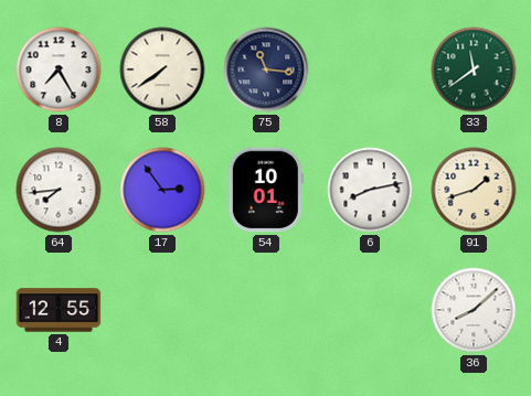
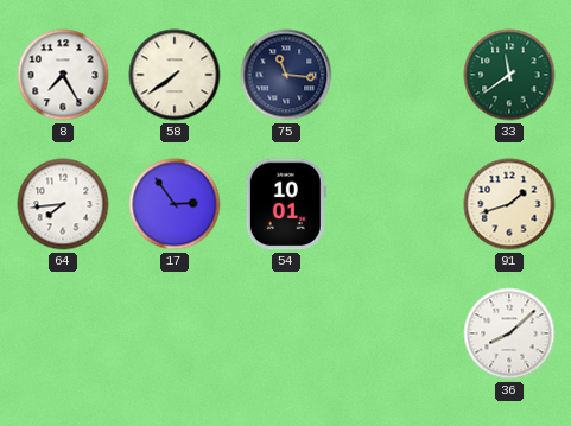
6: 8:13 -> none
4: 12:55 -> none
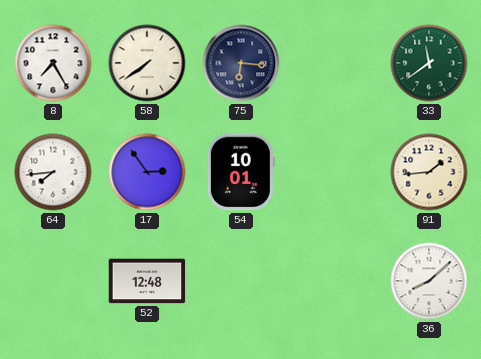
75: 11:16 -> 6:16
91: 1:42 -> 1:44
52: none -> 12:48
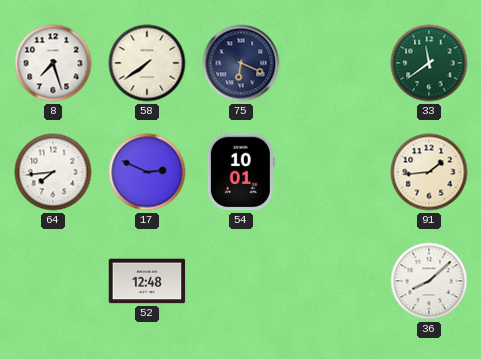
8: 7:25 -> 7:27
75: 6:16 -> 6:19
17: 2:54 -> 2:49
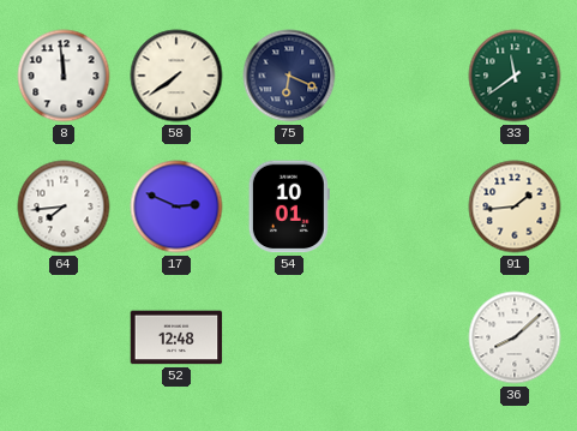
8: 7:27 -> 11:59
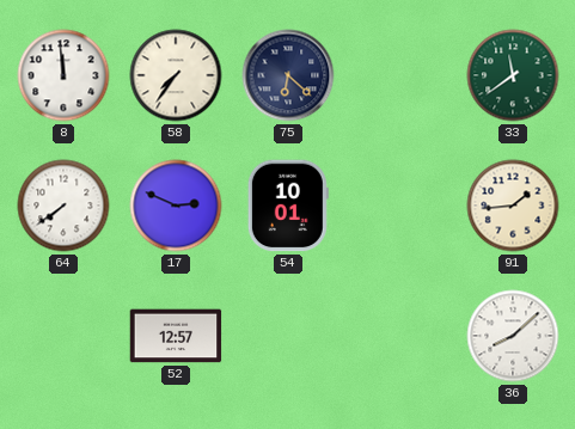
58: 7:39 -> 7:36
75: 6:19 -> 6:22
64: 7:44 -> 7:39
52: 12:48 -> 12:57
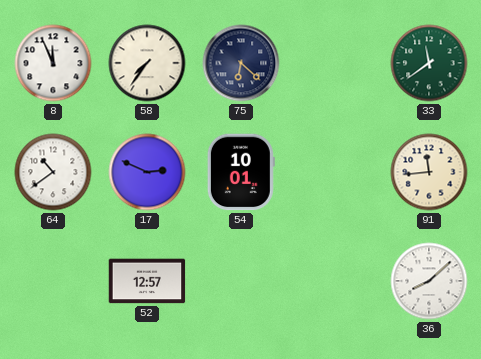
8: 11:59 -> 11:56
64: 7:39 -> 10:39
91: 1:44 -> 11:44
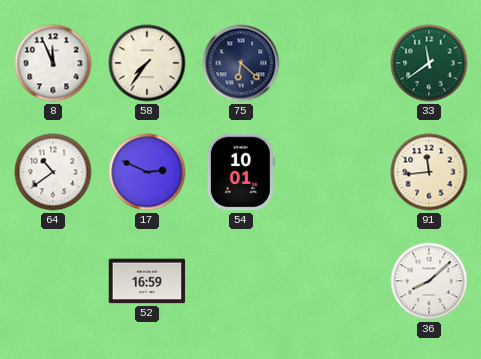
52: 12:57 -> 16:59
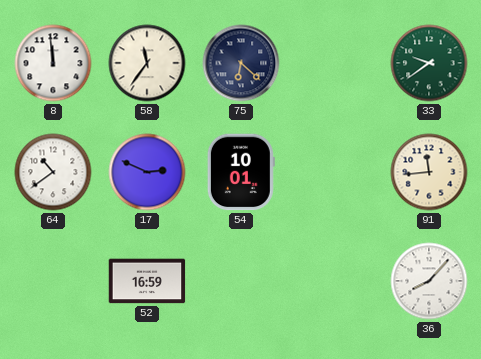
8: 11:56 -> 11:59
58: 7:36 -> 11:36
33: 11:39 -> 9:39
36: 8:08 -> 8:07
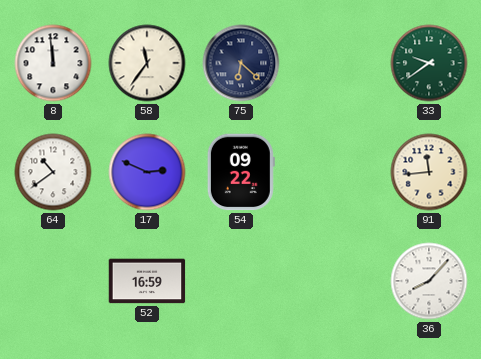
54: 10:01 -> 09:22
